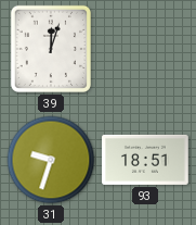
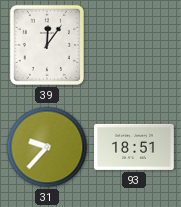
39: 12:03 -> 12:06
31: 9:33 -> 9:37
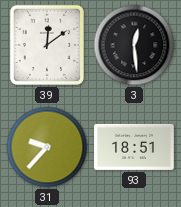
39: 12:06 -> 12:09
3: none -> 12:29
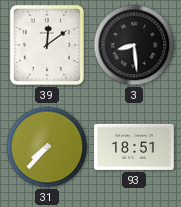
3: 12:29 -> 8:29
31: 9:37 -> 7:37
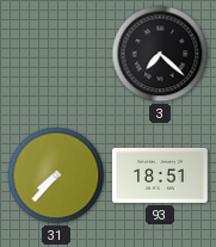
39: 12:09 -> none
3: 8:29 -> 7:22
